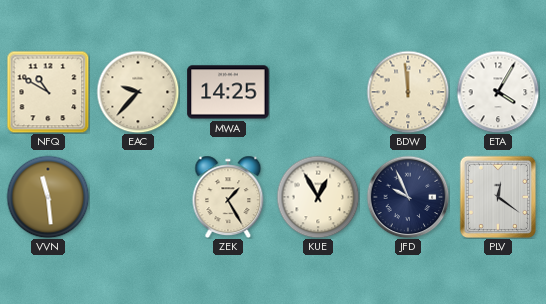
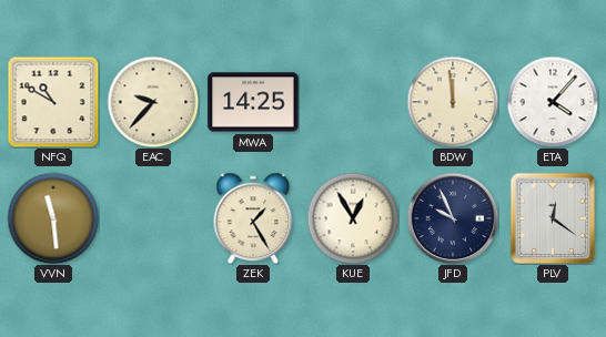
ETA: 4:05 -> 4:07
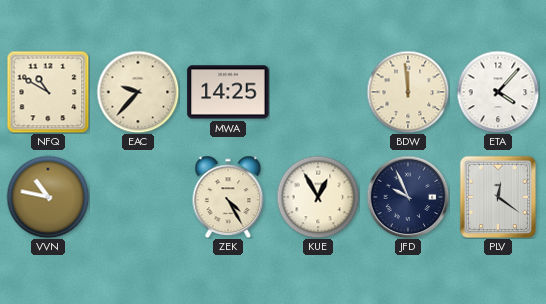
VVN: 11:29 -> 10:47
ZEK: 1:25 -> 4:25
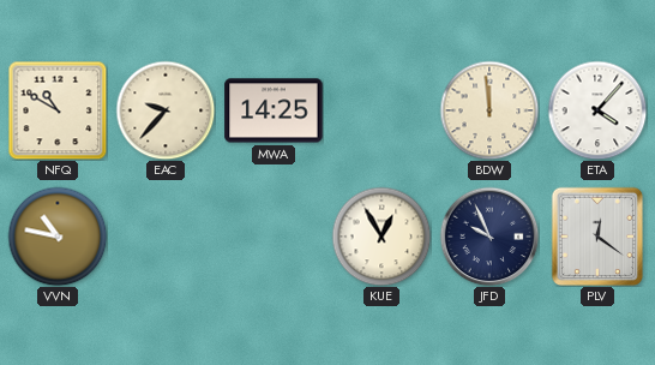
ZEK: 4:25 -> none
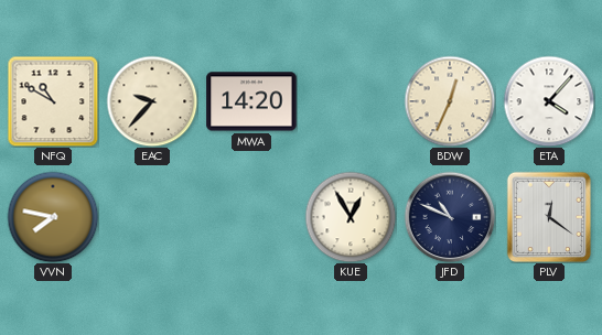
MWA: 14:25 -> 14:20
BDW: 11:59 -> 12:34
VVN: 10:47 -> 7:47
JFD: 9:56 -> 10:49
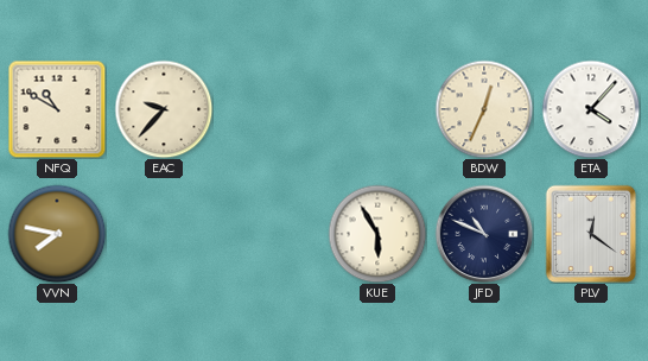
MWA: 14:20 -> none
KUE: 12:55 -> 5:55
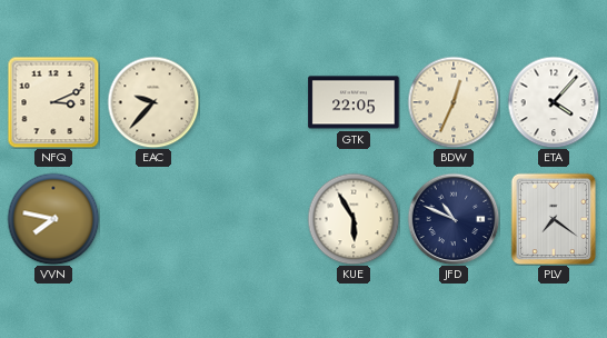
NFQ: 10:50 -> 3:11
GTK: none -> 22:05
PLV: 12:21 -> 7:21
